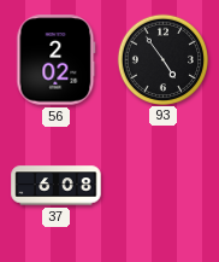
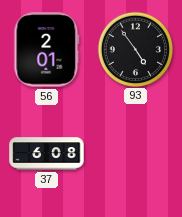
56: 2:02 -> 2:01
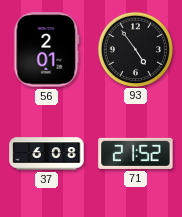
71: none -> 21:52
